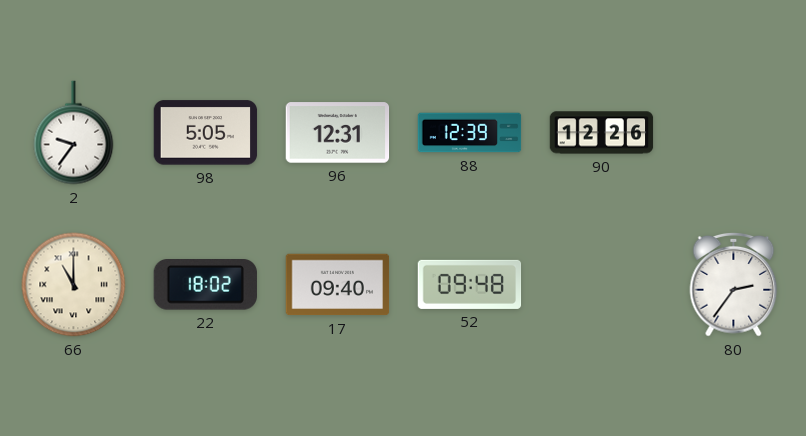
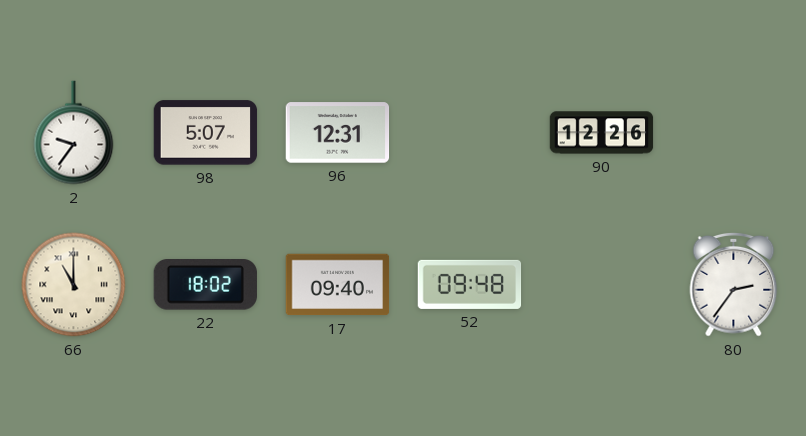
98: 5:05 -> 5:07
88: 12:39 -> none
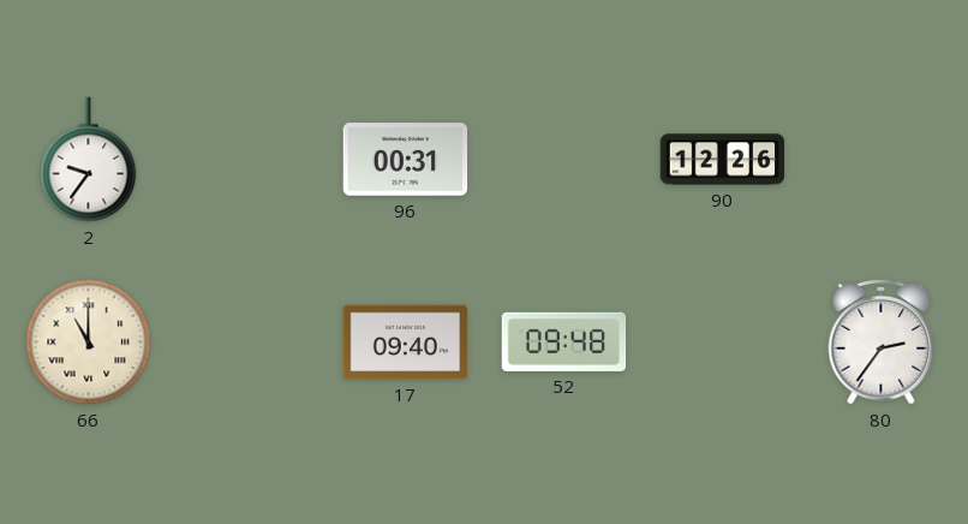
98: 5:07 -> none
96: 12:31 -> 00:31
22: 18:02 -> none
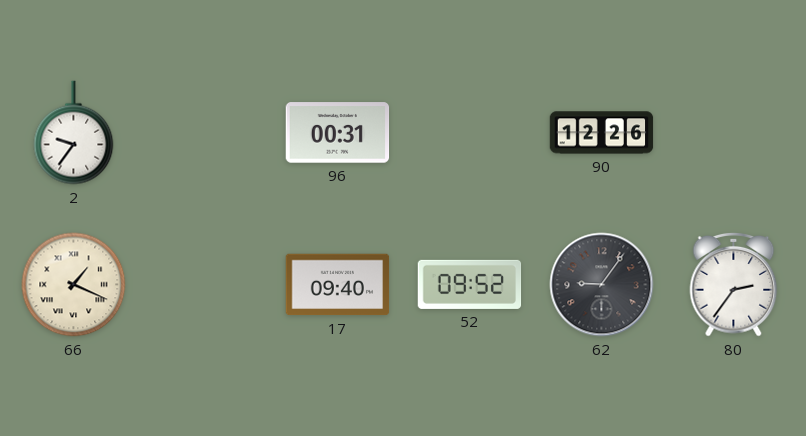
66: 11:00 -> 1:19
52: 09:48 -> 09:52
62: none -> 9:06
